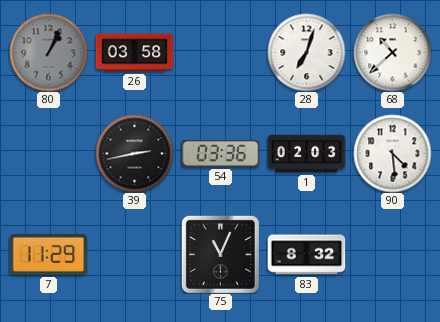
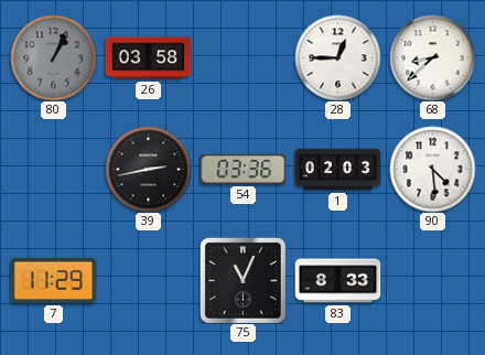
28: 7:03 -> 12:45
68: 10:38 -> 8:38
83: 8:32 -> 8:33
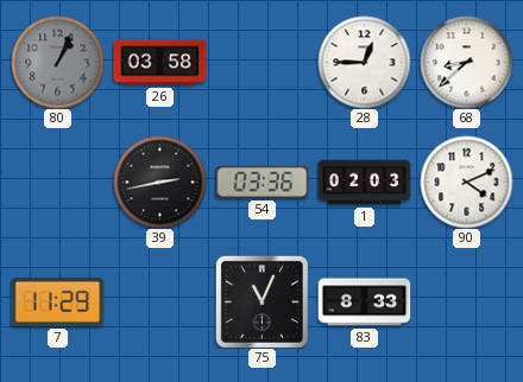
90: 4:29 -> 4:11
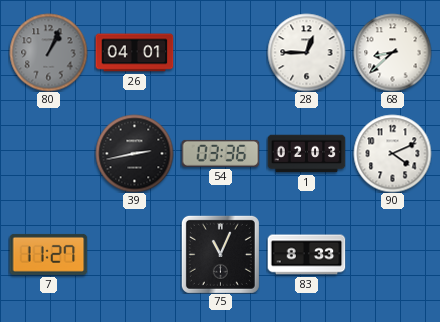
26: 03:58 -> 04:01
7: 11:29 -> 11:27
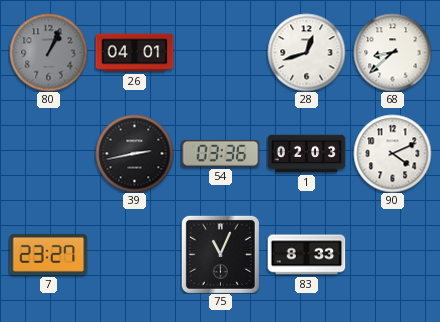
28: 12:45 -> 12:42
7: 11:27 -> 23:27
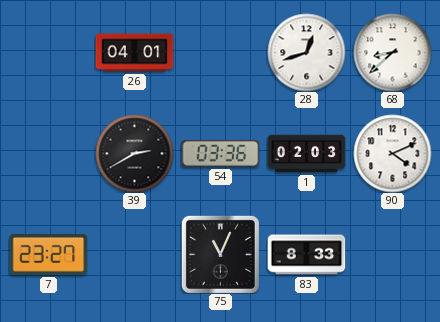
80: 1:04 -> none
39: 2:43 -> 2:40
